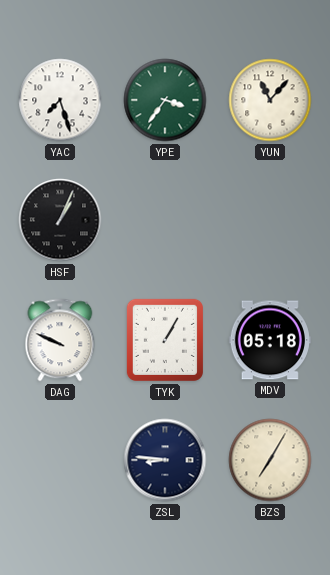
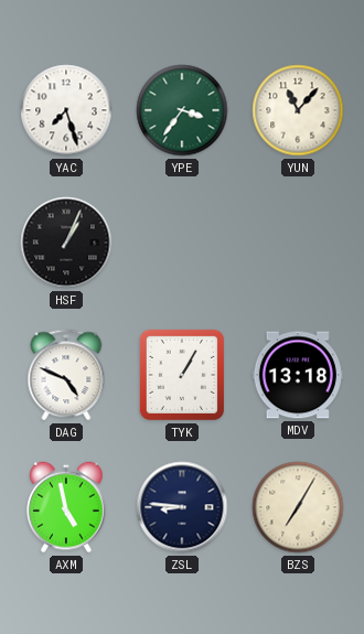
DAG: 9:49 -> 4:49
MDV: 05:18 -> 13:18
AXM: none -> 4:58
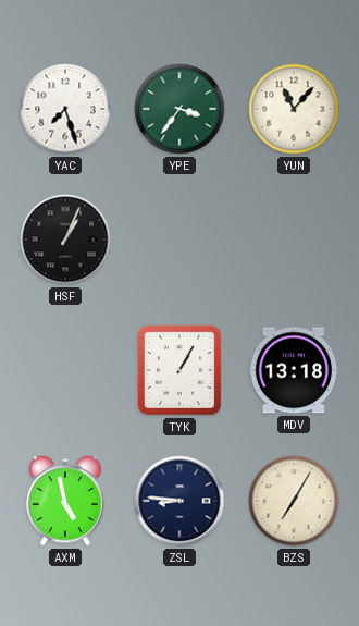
DAG: 4:49 -> none
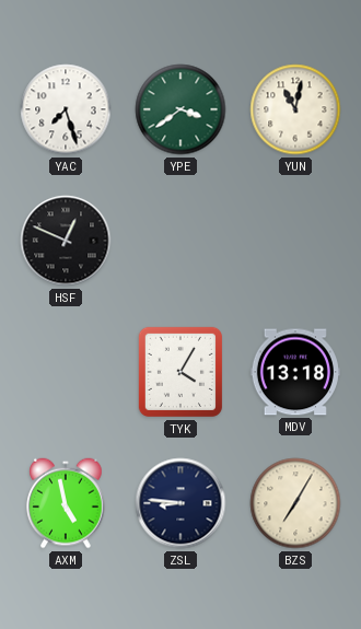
YPE: 3:36 -> 3:39
YUN: 11:07 -> 11:02
HSF: 1:04 -> 12:49
TYK: 1:05 -> 4:05
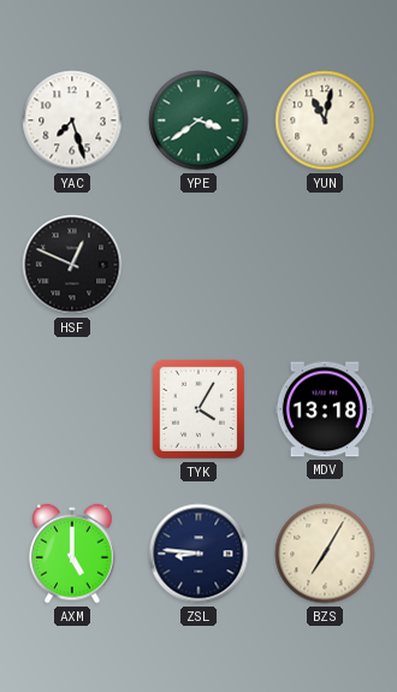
AXM: 4:58 -> 5:00
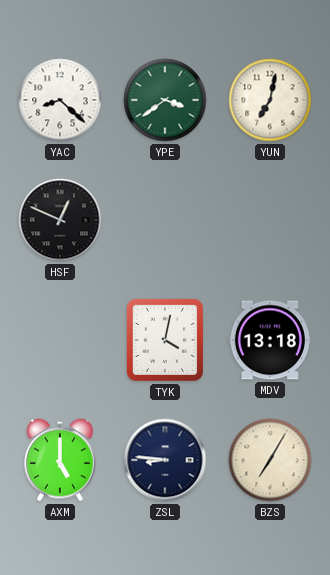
YAC: 7:27 -> 8:22
YUN: 11:02 -> 7:02
TYK: 4:05 -> 4:02
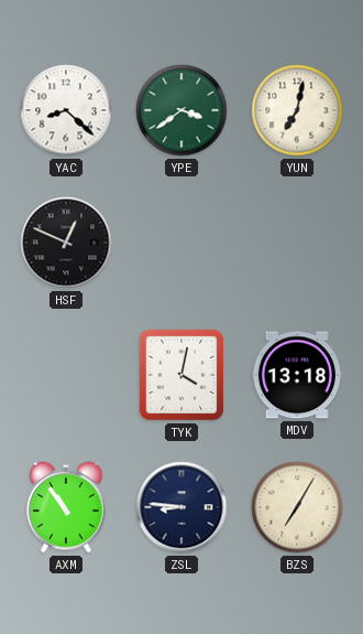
AXM: 5:00 -> 10:54
